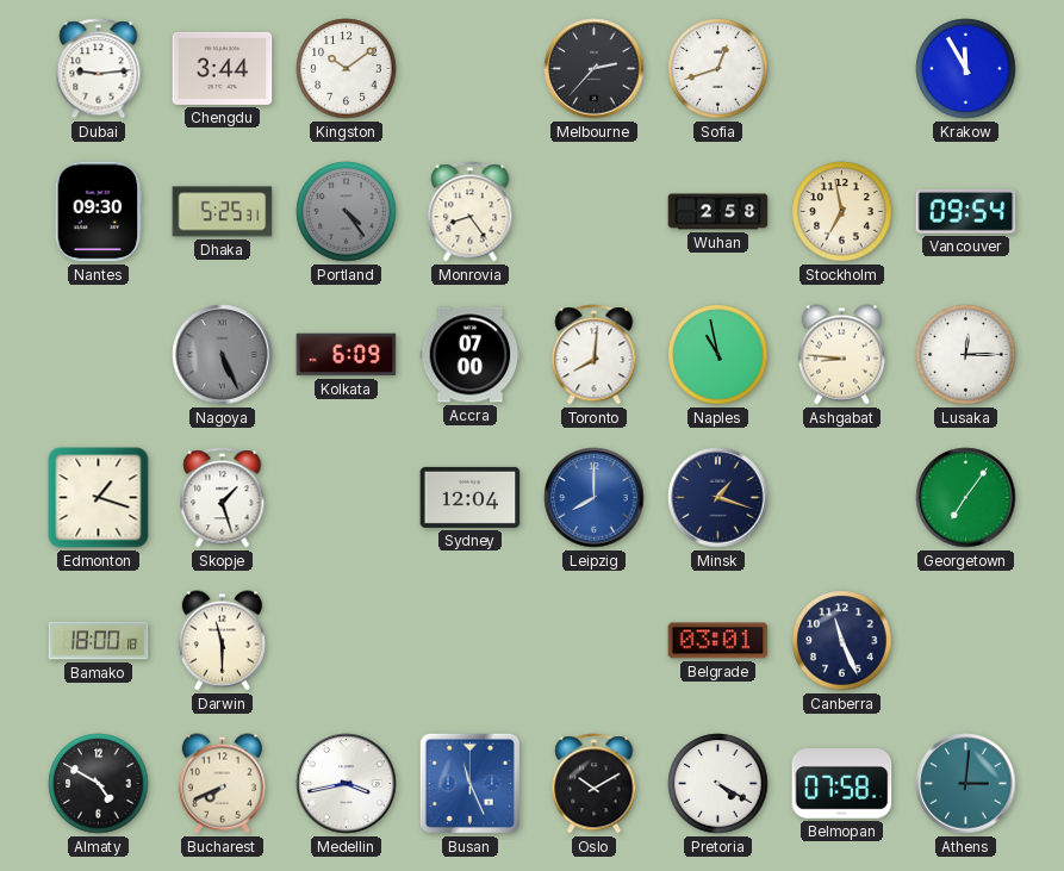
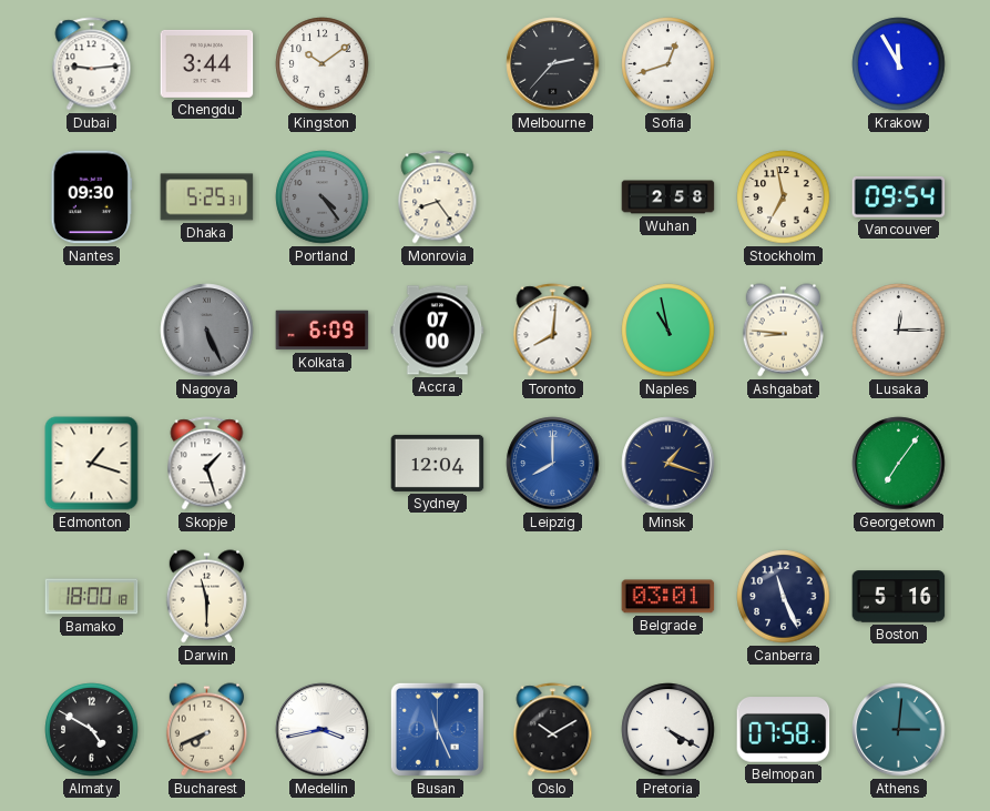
Boston: none -> 5:16
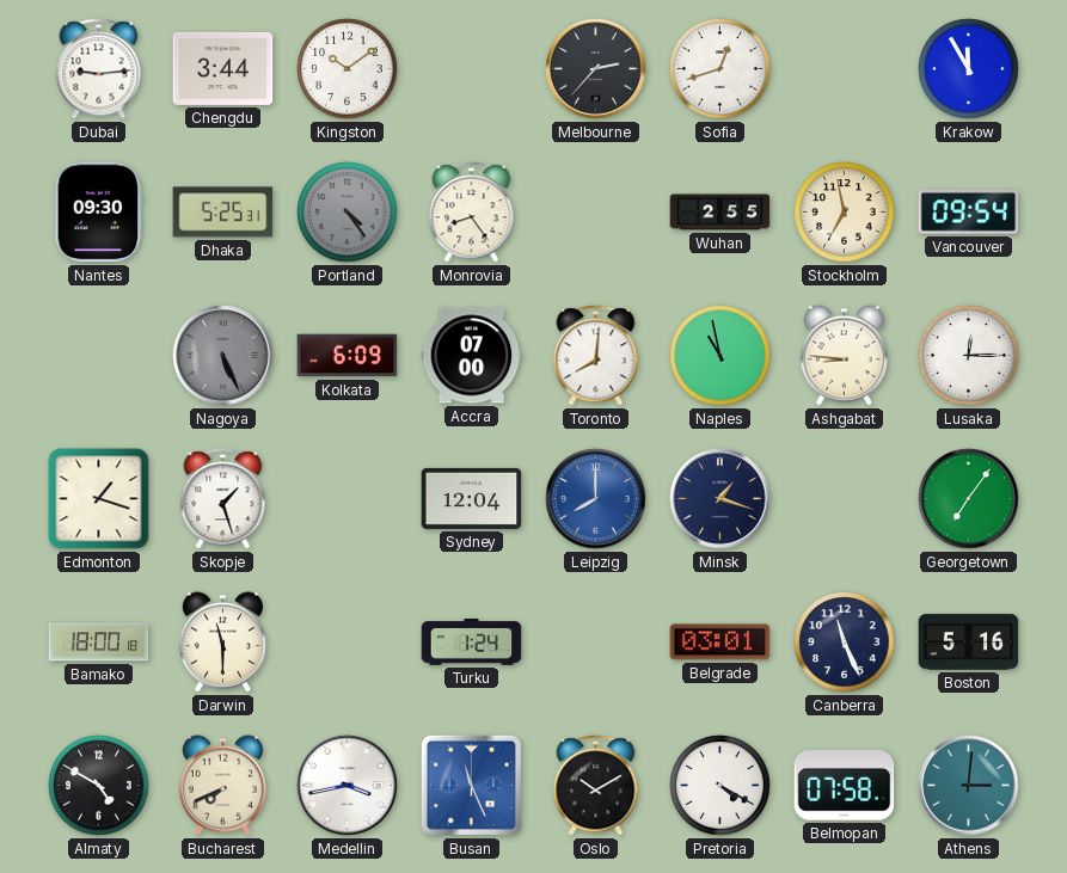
Wuhan: 2:58 -> 2:55
Turku: none -> 1:24
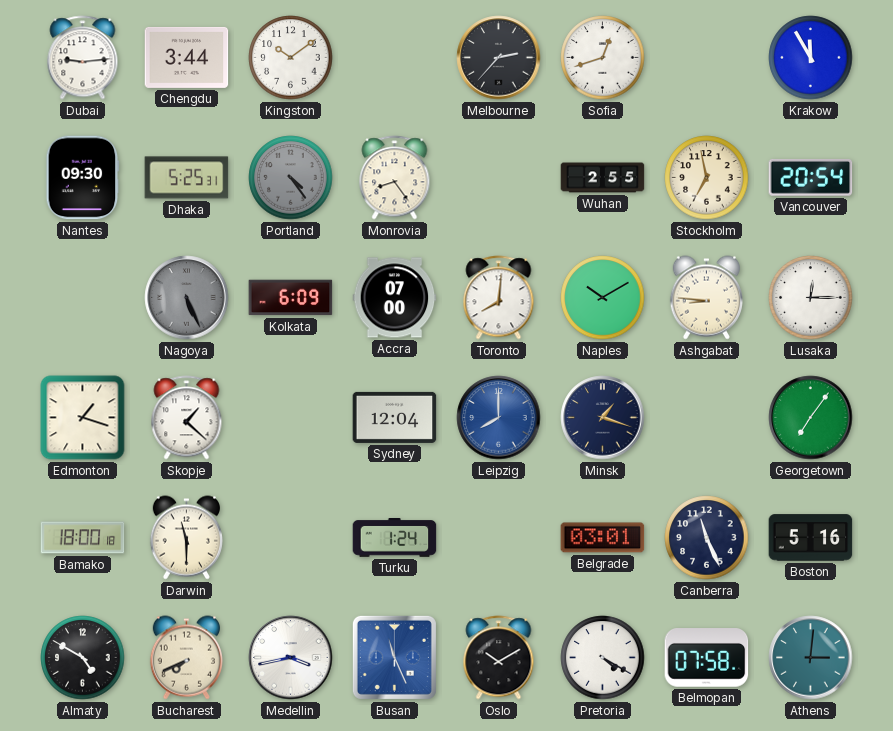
Vancouver: 09:54 -> 20:54
Naples: 10:58 -> 10:10
Skopje: 1:27 -> 1:22
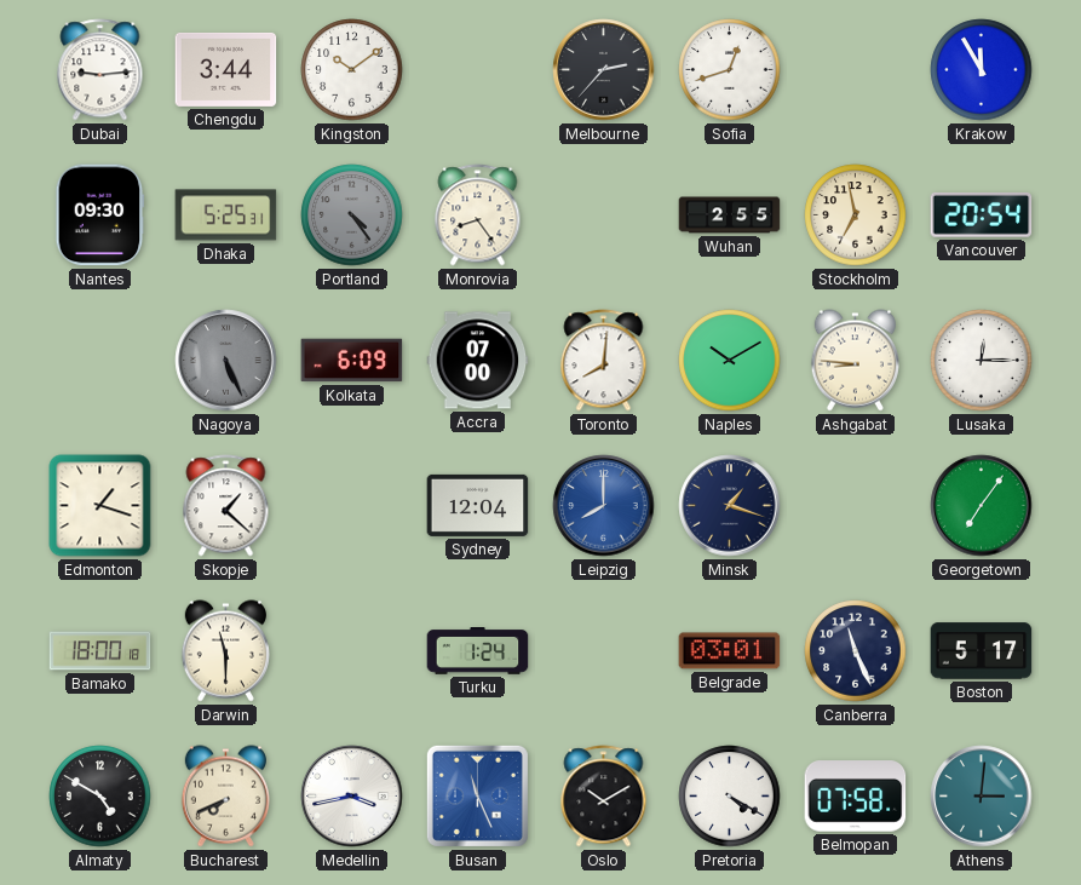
Boston: 5:16 -> 5:17
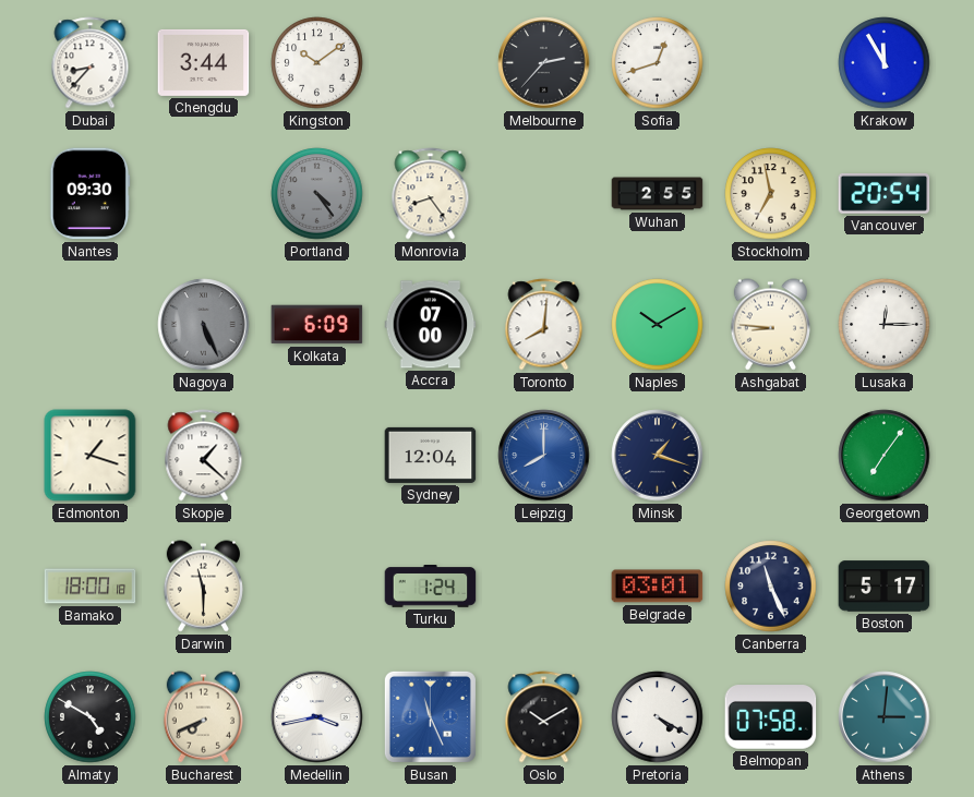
Dubai: 9:14 -> 8:37
Dhaka: 5:25 -> none
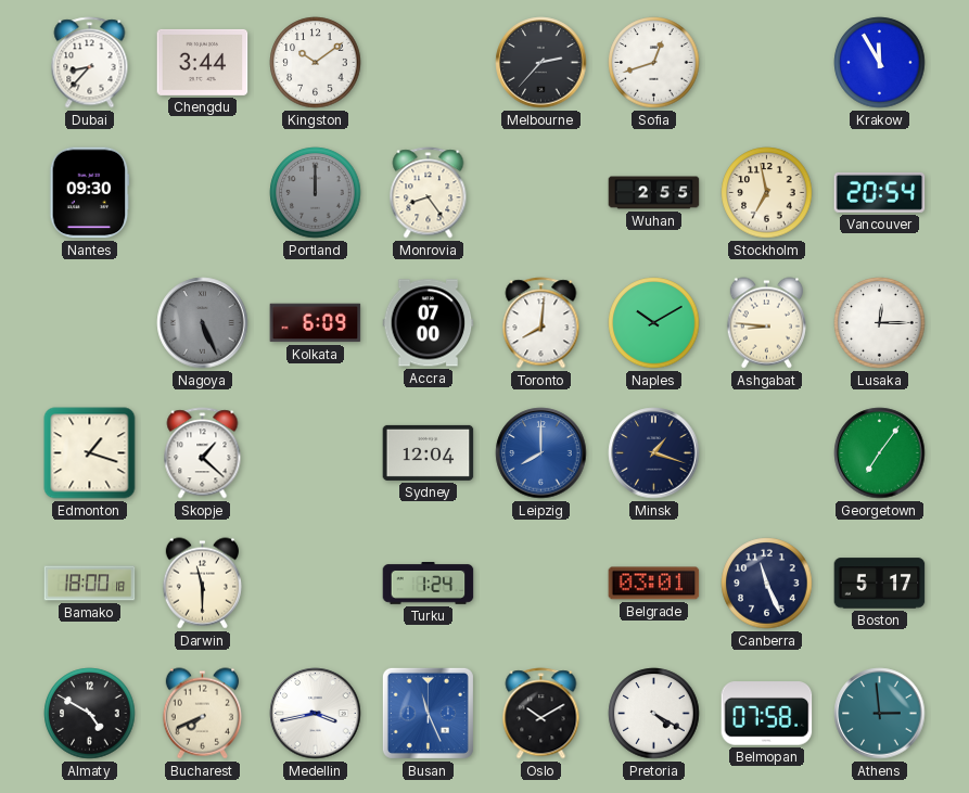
Portland: 4:24 -> 12:00
Athens: 3:01 -> 2:59
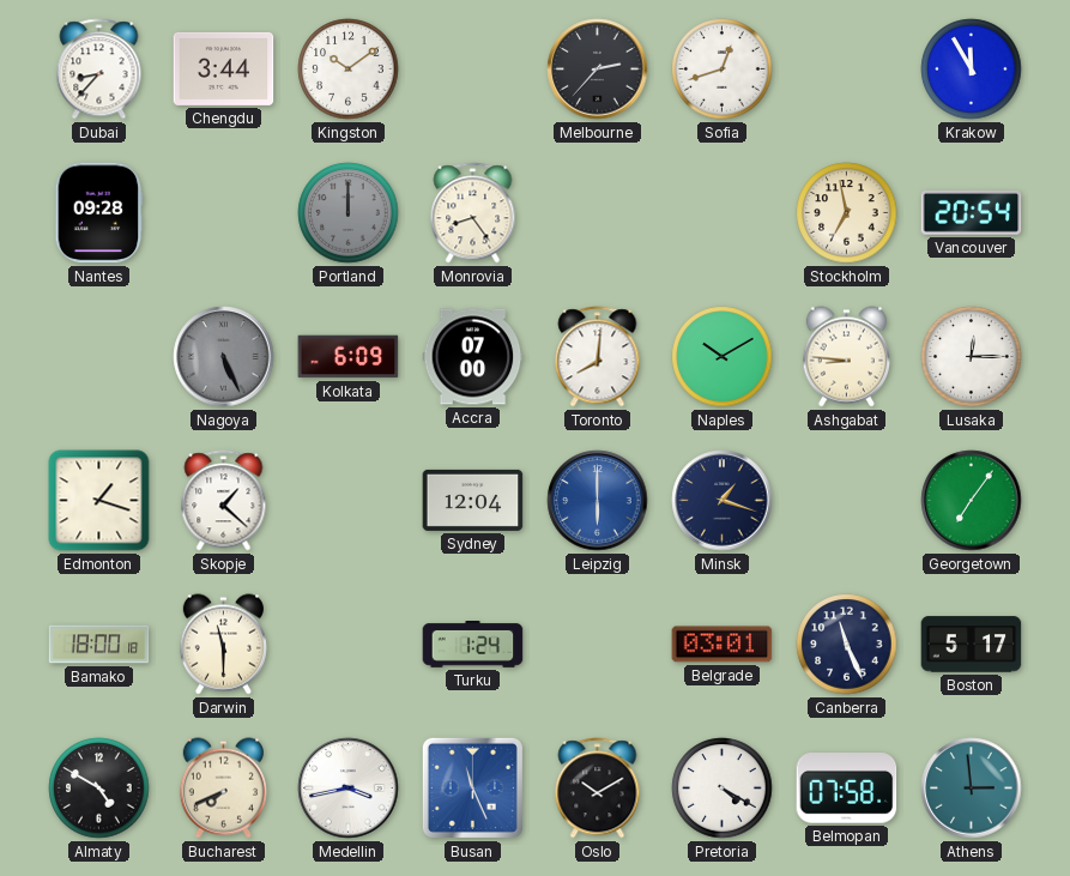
Nantes: 09:30 -> 09:28
Wuhan: 2:55 -> none
Leipzig: 8:00 -> 6:00
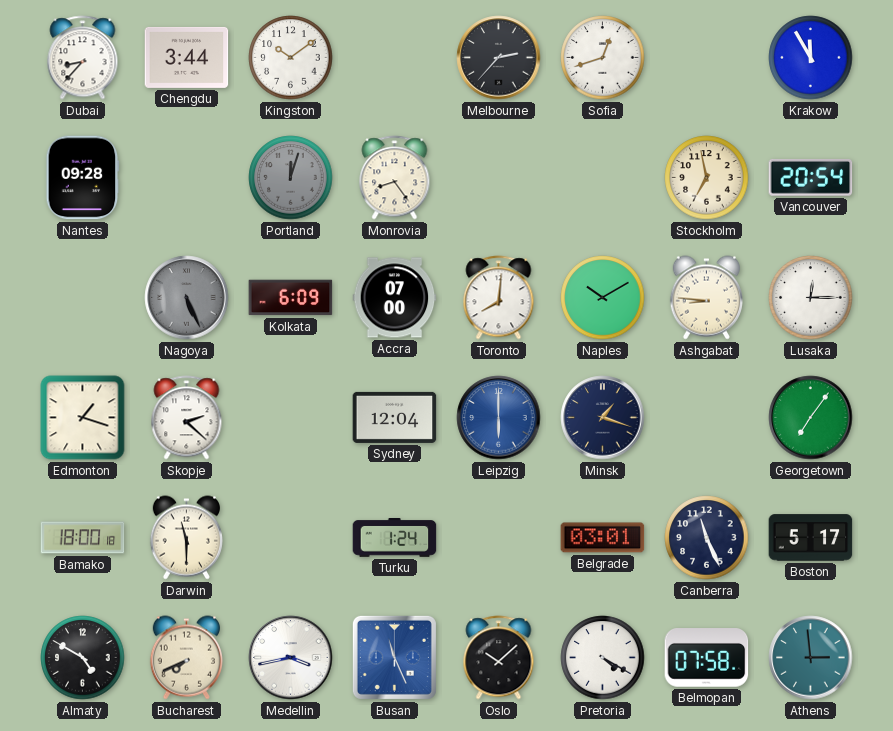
Portland: 12:00 -> 12:03
Skopje: 1:22 -> 2:22
Oslo: 10:10 -> 10:08
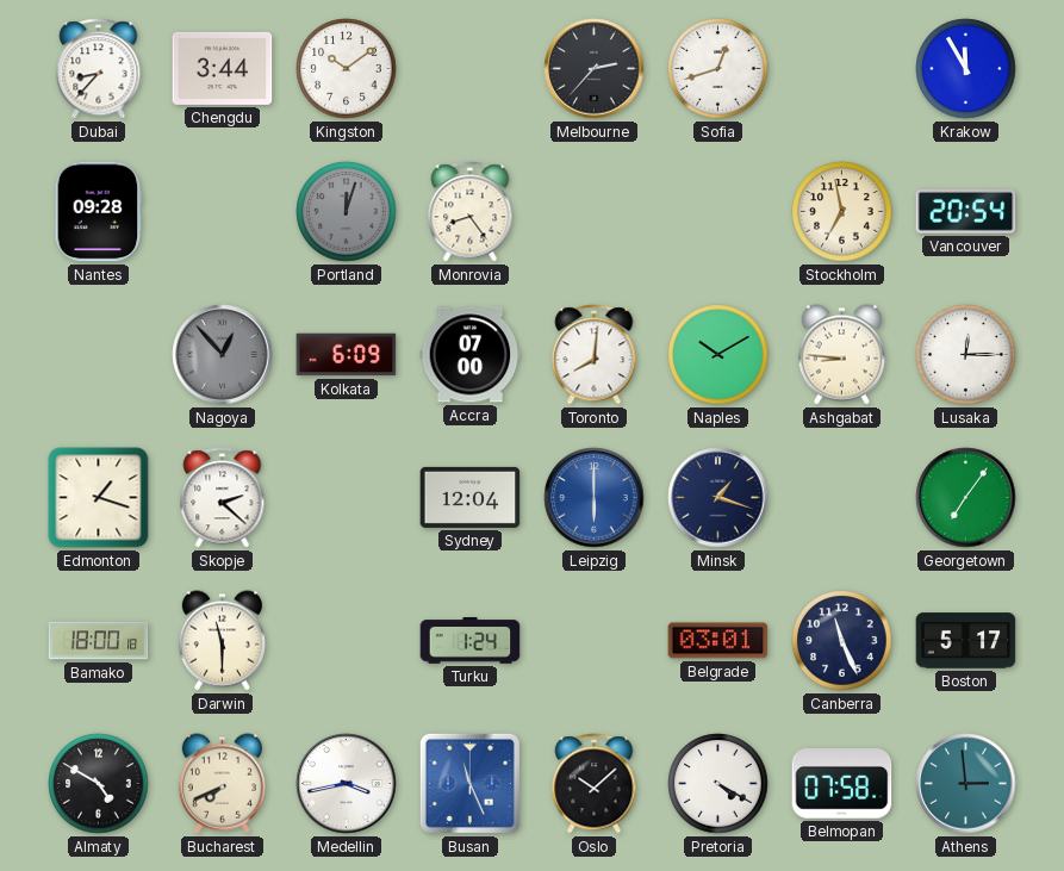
Nagoya: 5:26 -> 12:53
